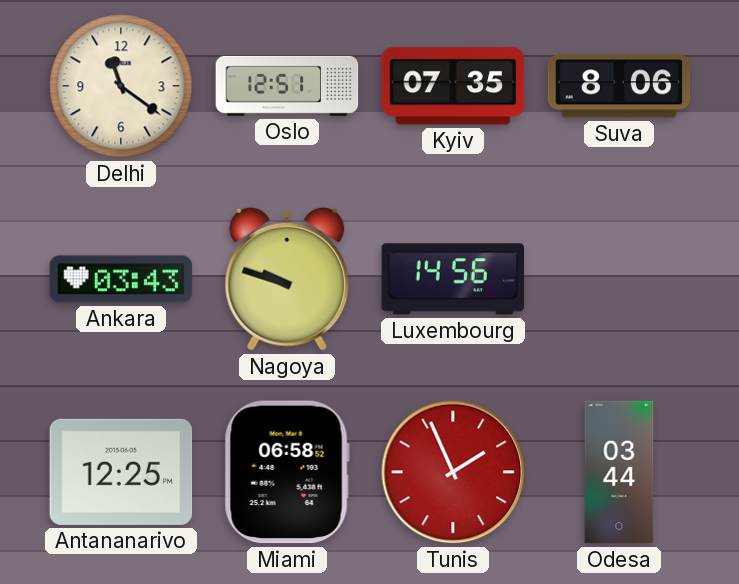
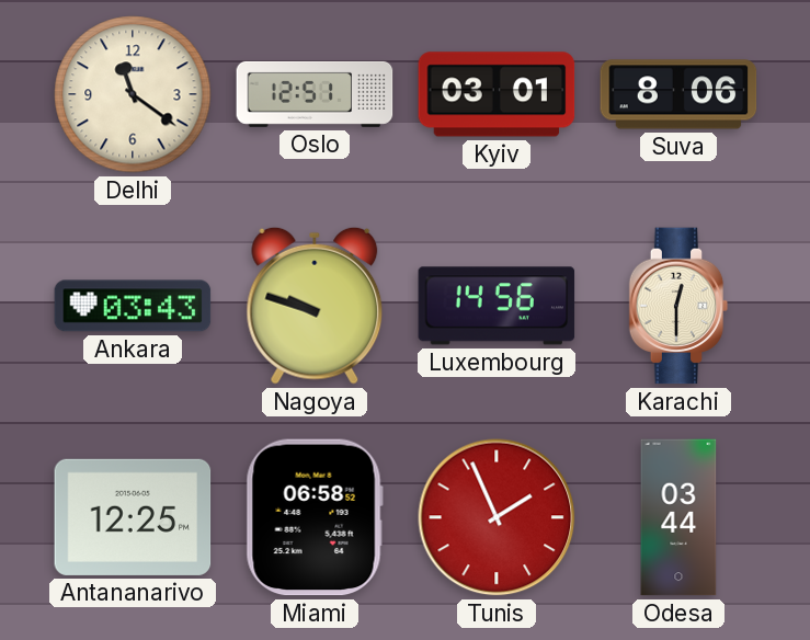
Kyiv: 07:35 -> 03:01
Karachi: none -> 12:30
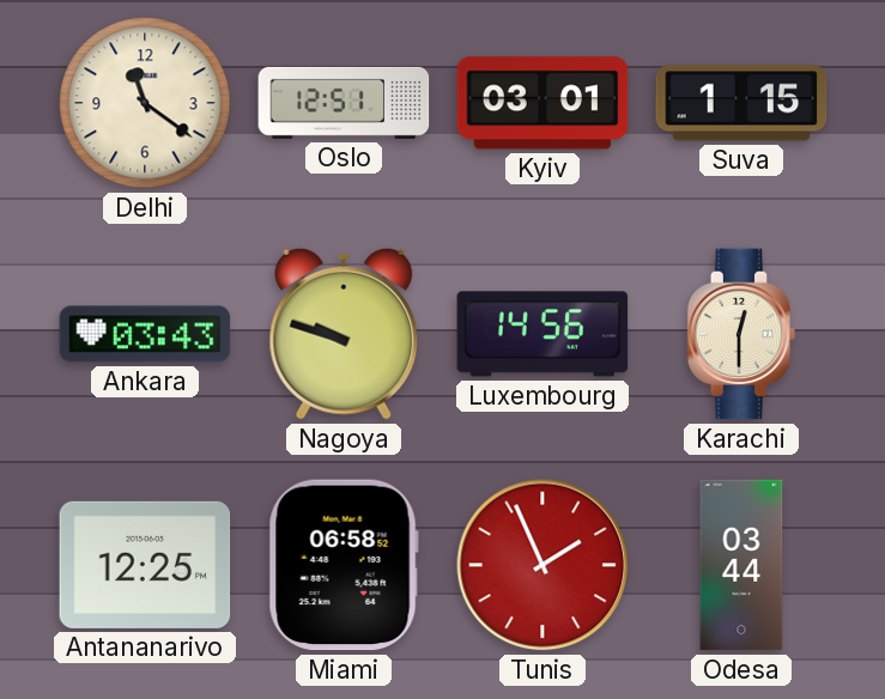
Suva: 8:06 -> 1:15
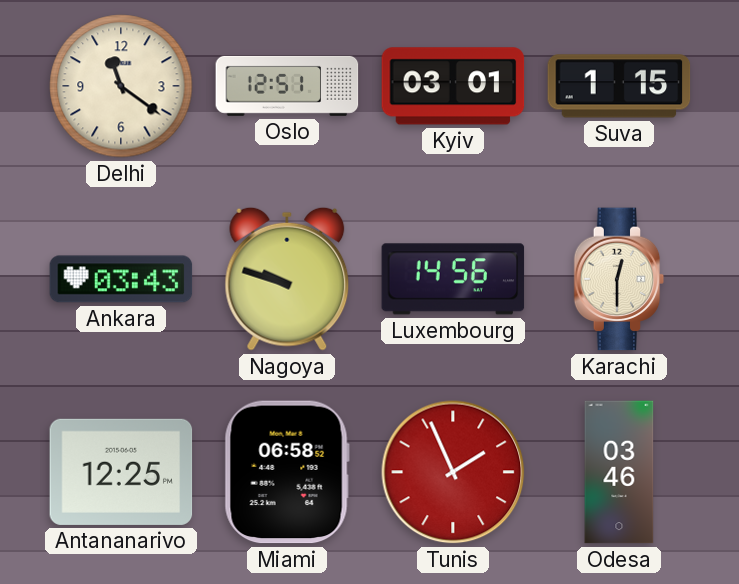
Odesa: 03:44 -> 03:46
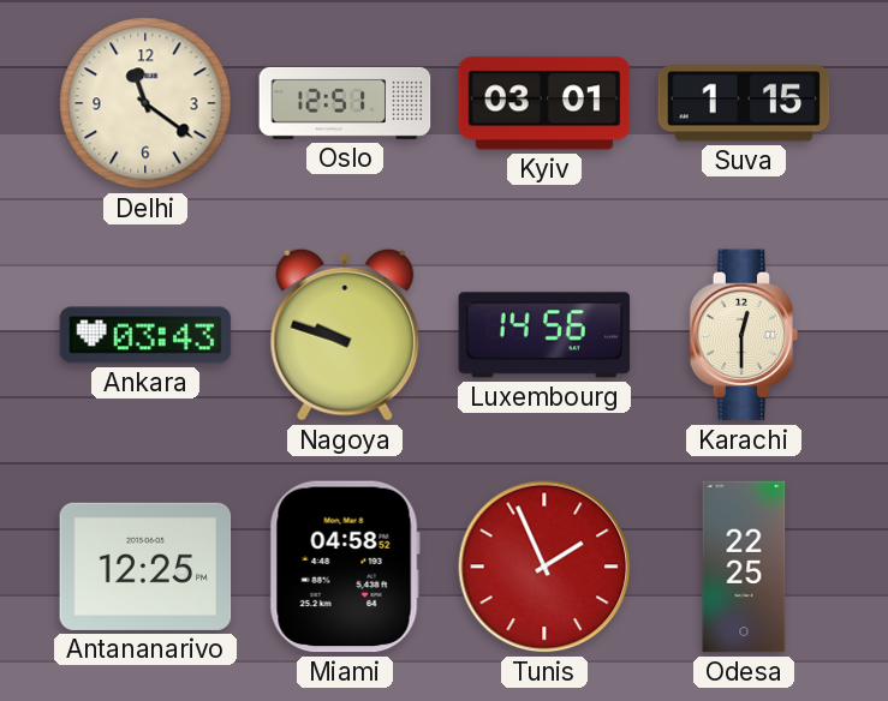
Miami: 06:58 -> 04:58
Odesa: 03:46 -> 22:25
